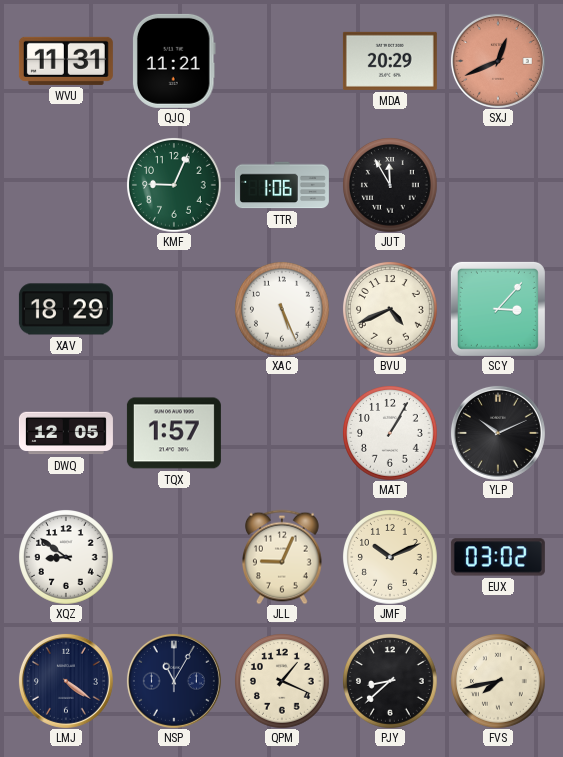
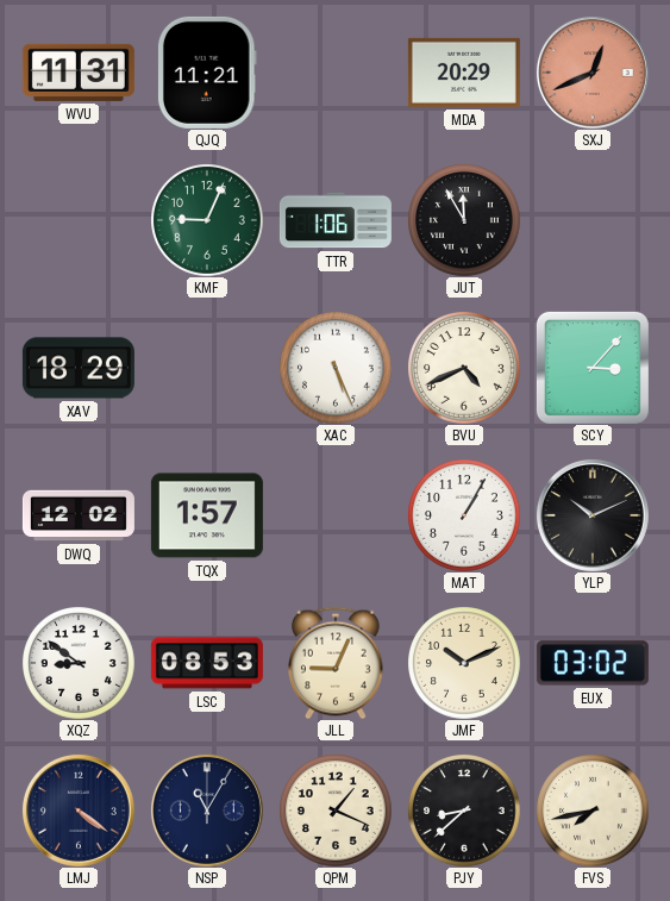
DWQ: 12:05 -> 12:02
LSC: none -> 08:53
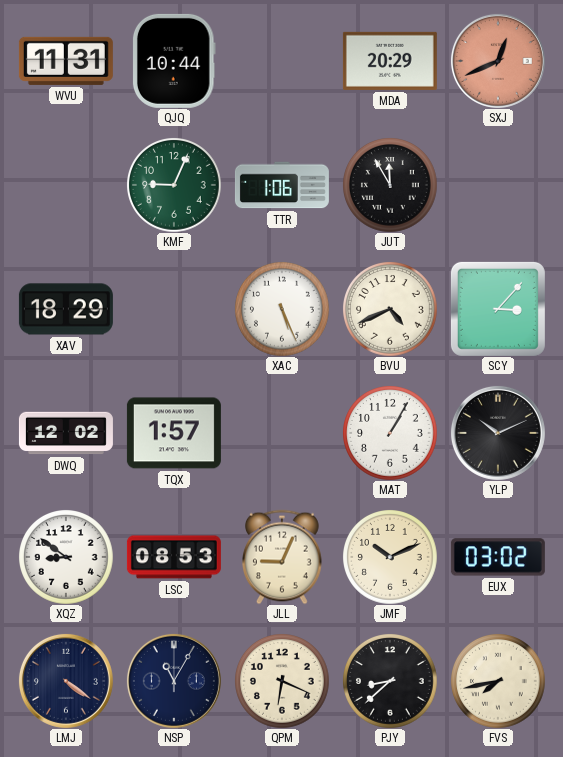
QJQ: 11:21 -> 10:44
QPM: 1:19 -> 6:19
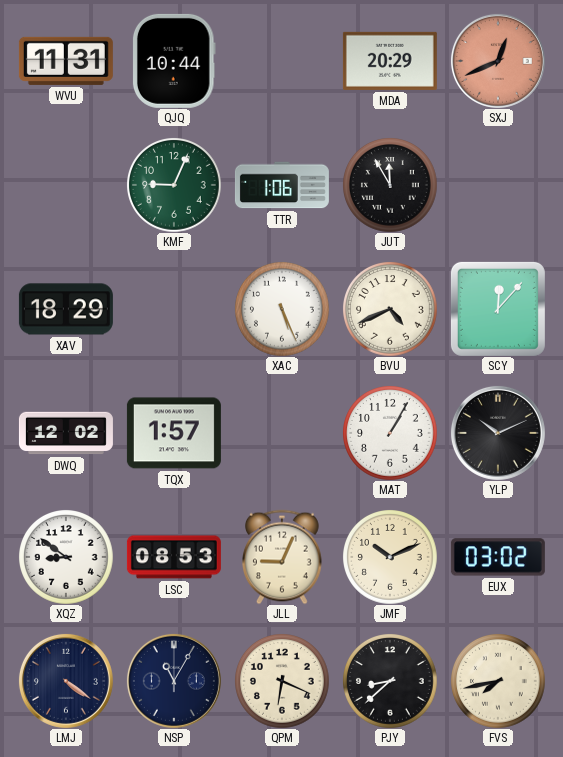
SCY: 3:07 -> 12:07
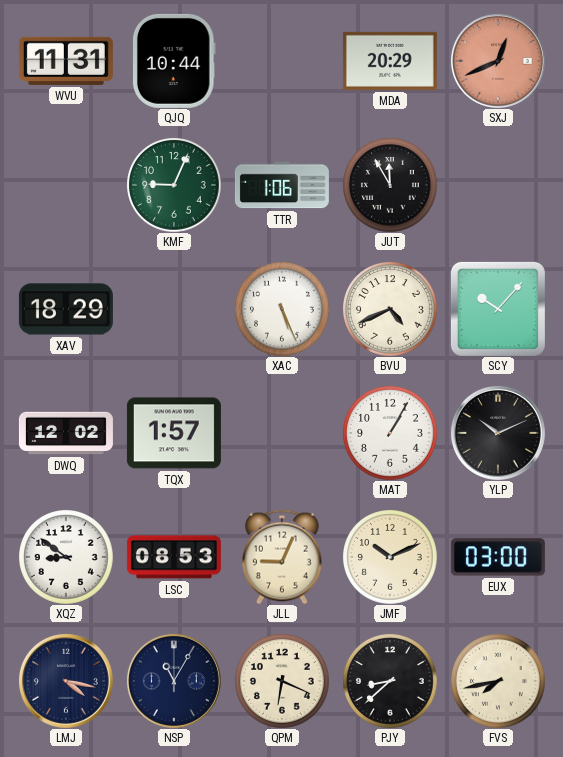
SCY: 12:07 -> 10:07
EUX: 03:02 -> 03:00
LMJ: 4:21 -> 4:17
